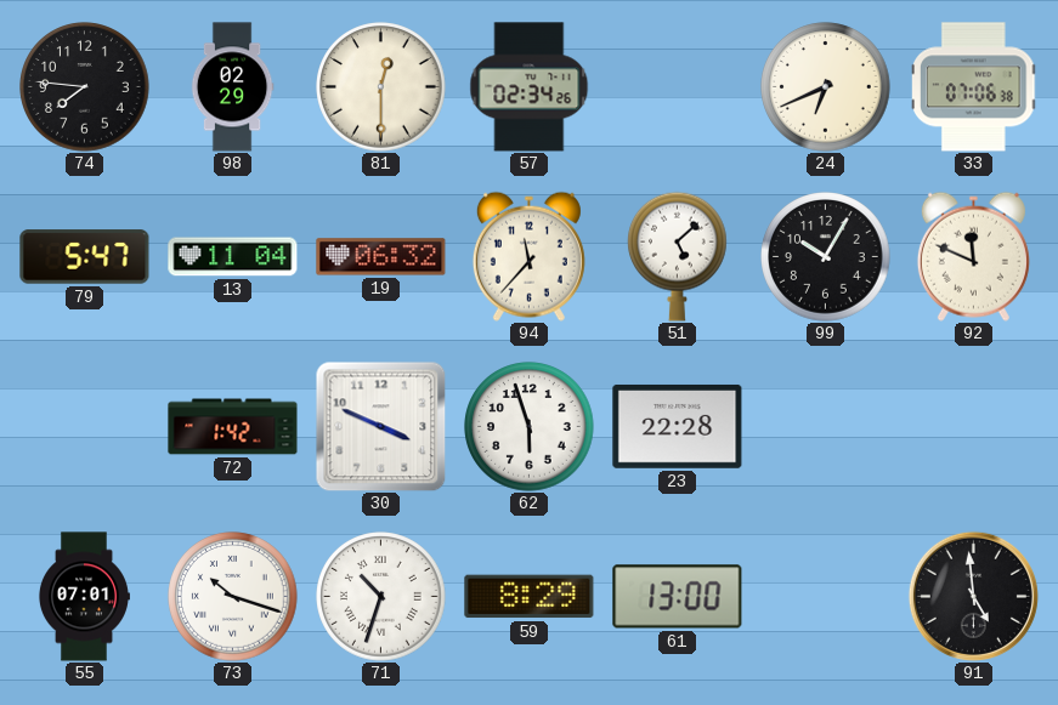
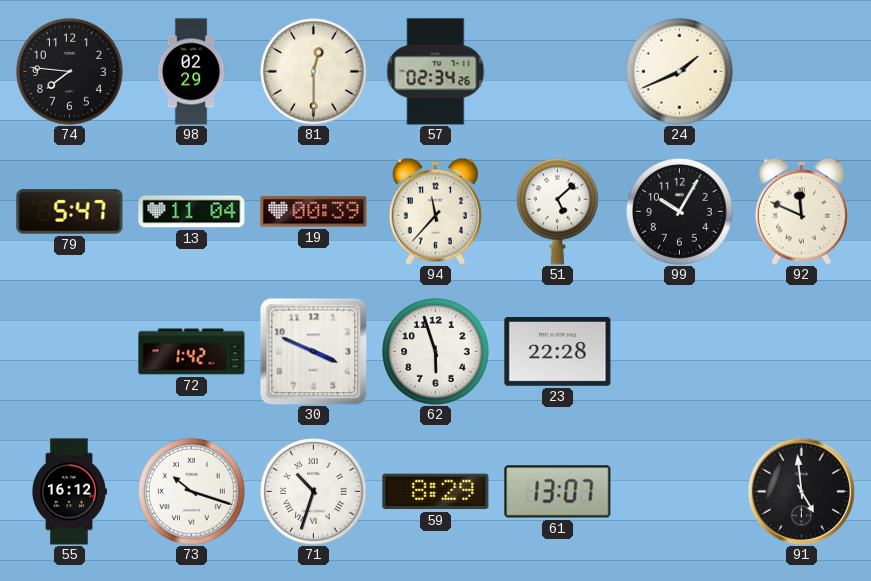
24: 6:41 -> 1:41
33: 07:06 -> none
19: 06:32 -> 00:39
55: 07:01 -> 16:12
61: 13:00 -> 13:07
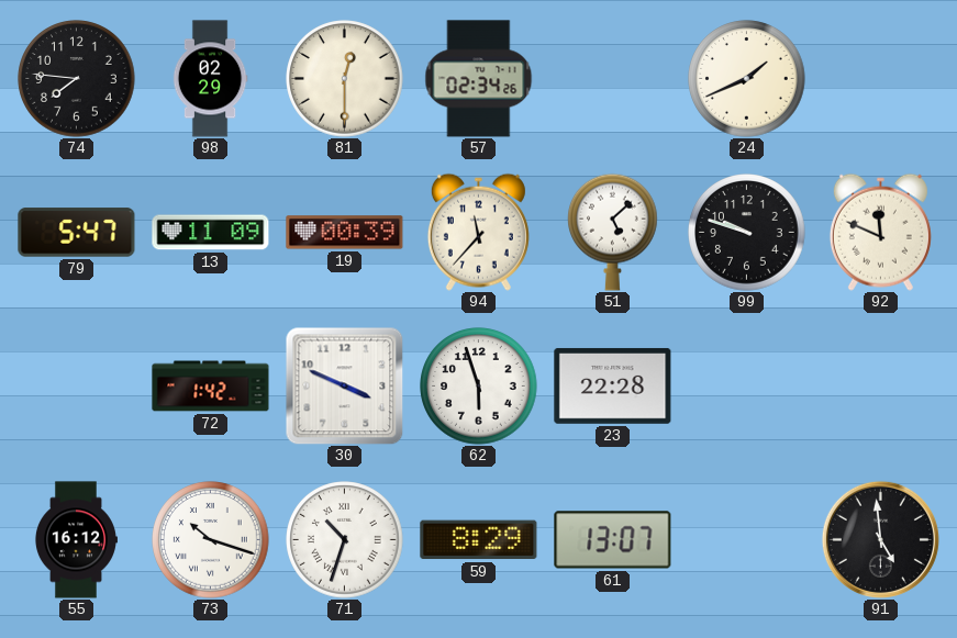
13: 11:04 -> 11:09
99: 10:05 -> 9:48
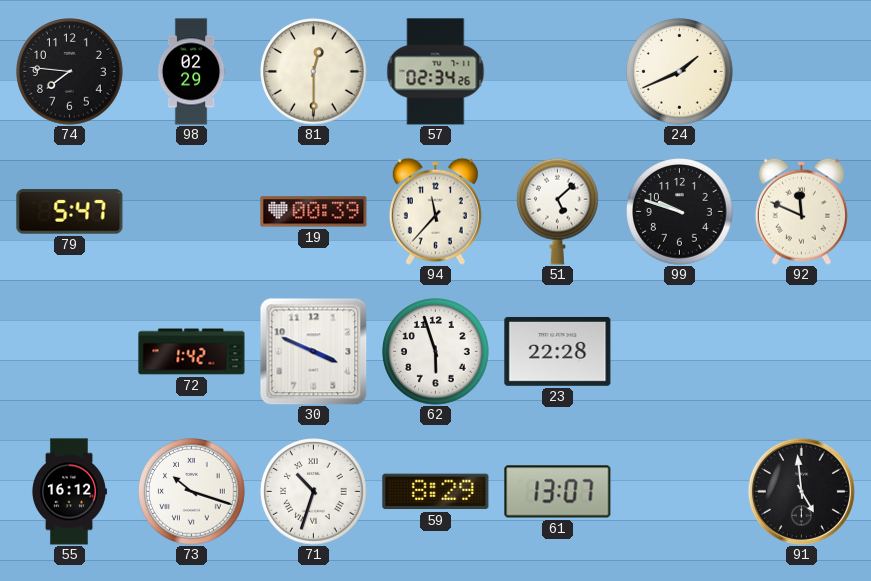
13: 11:09 -> none
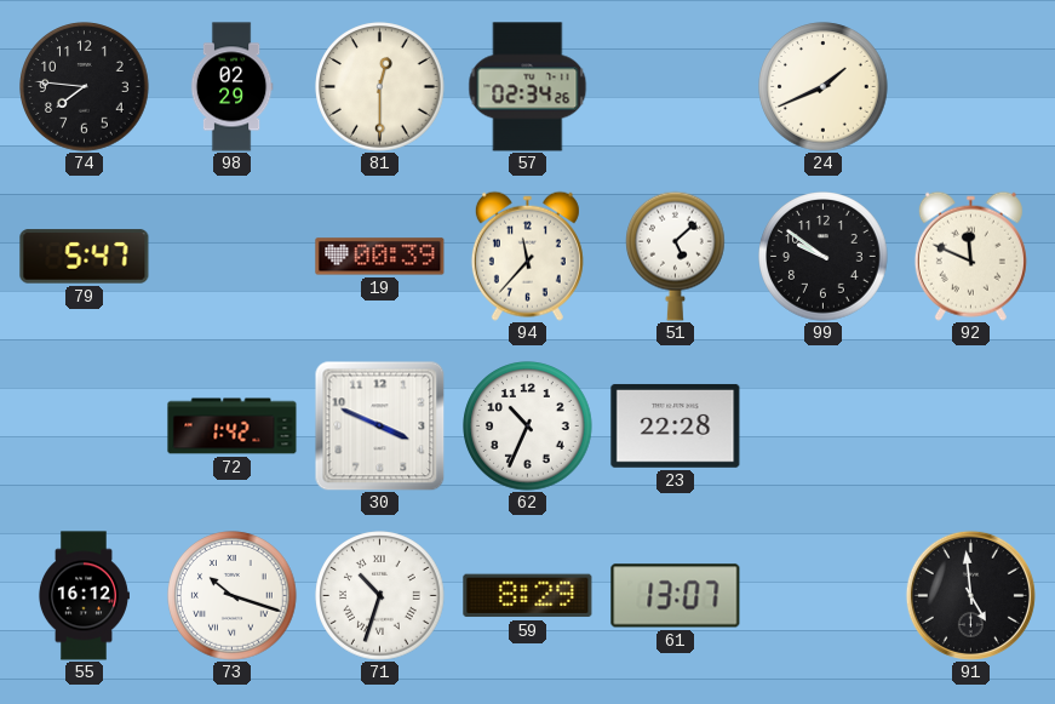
99: 9:48 -> 9:51
62: 5:57 -> 10:34
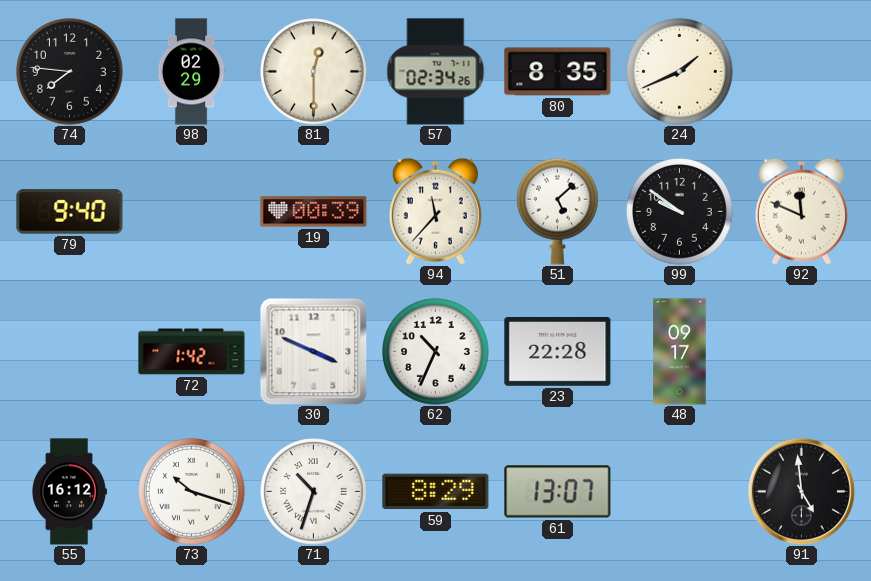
80: none -> 8:35
79: 5:47 -> 9:40
48: none -> 09:17
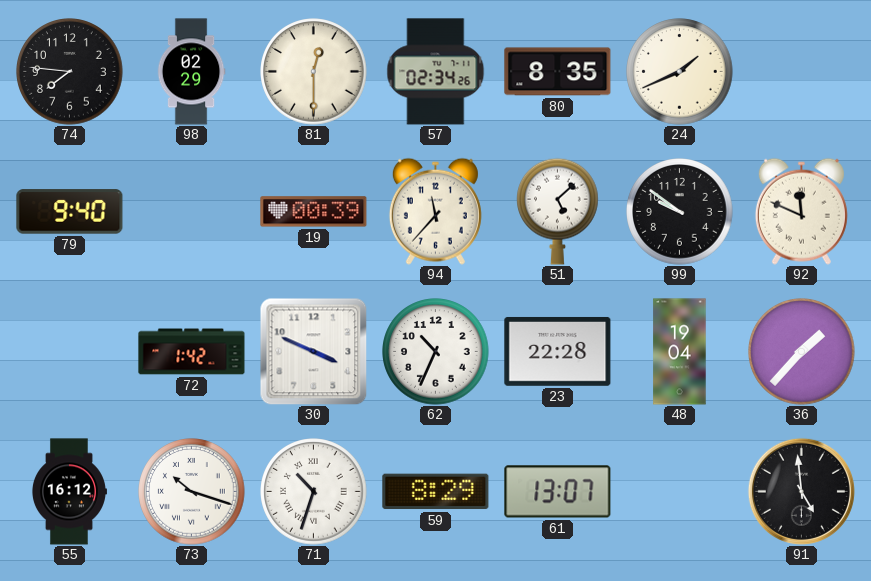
48: 09:17 -> 19:04
36: none -> 1:37
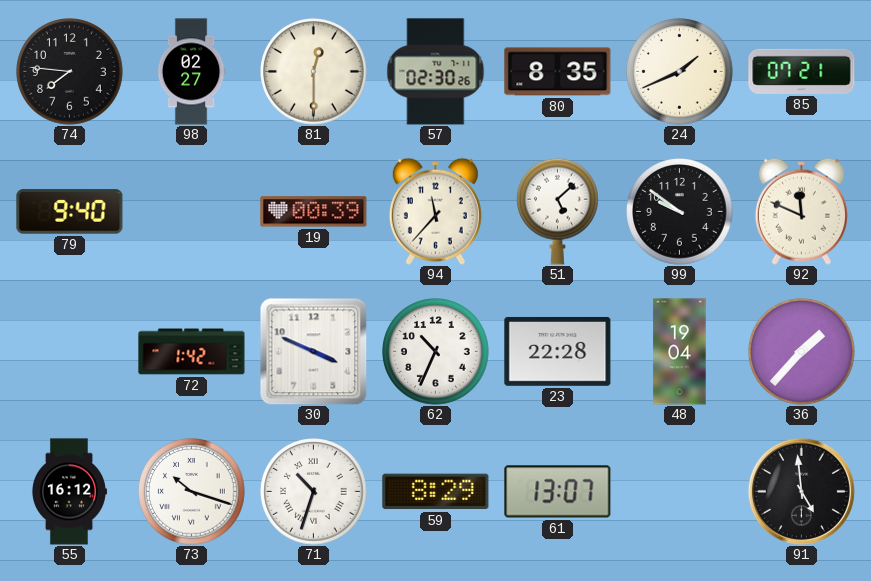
98: 02:29 -> 02:27
57: 02:34 -> 02:30
85: none -> 07:21
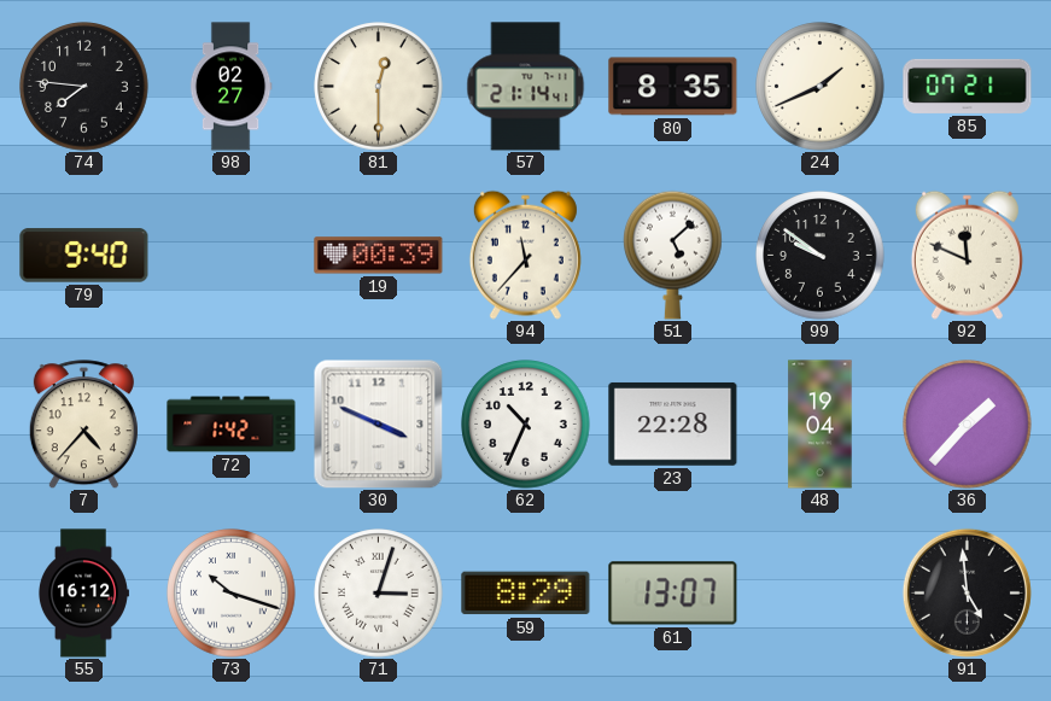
57: 02:30 -> 21:14
7: none -> 4:37
71: 10:33 -> 3:03
